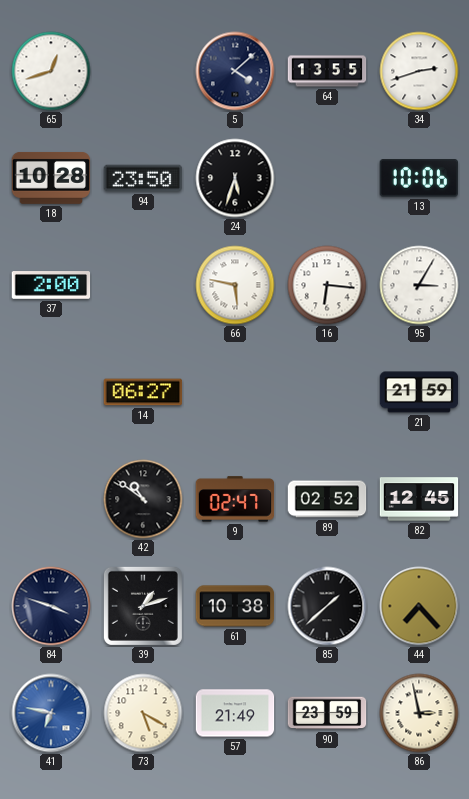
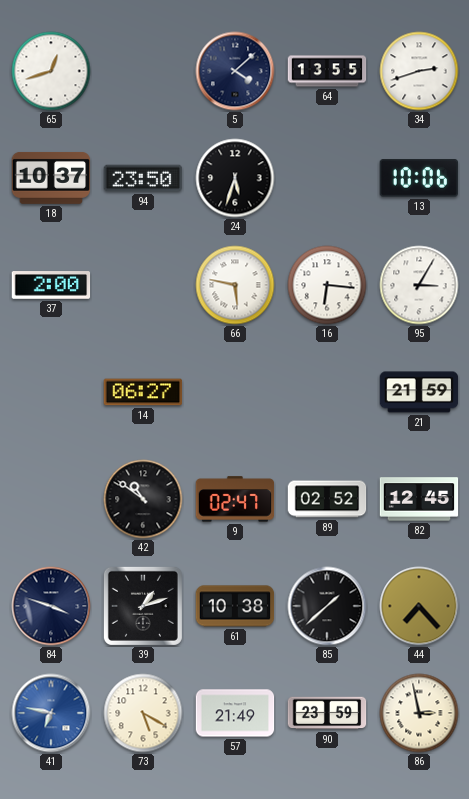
18: 10:28 -> 10:37
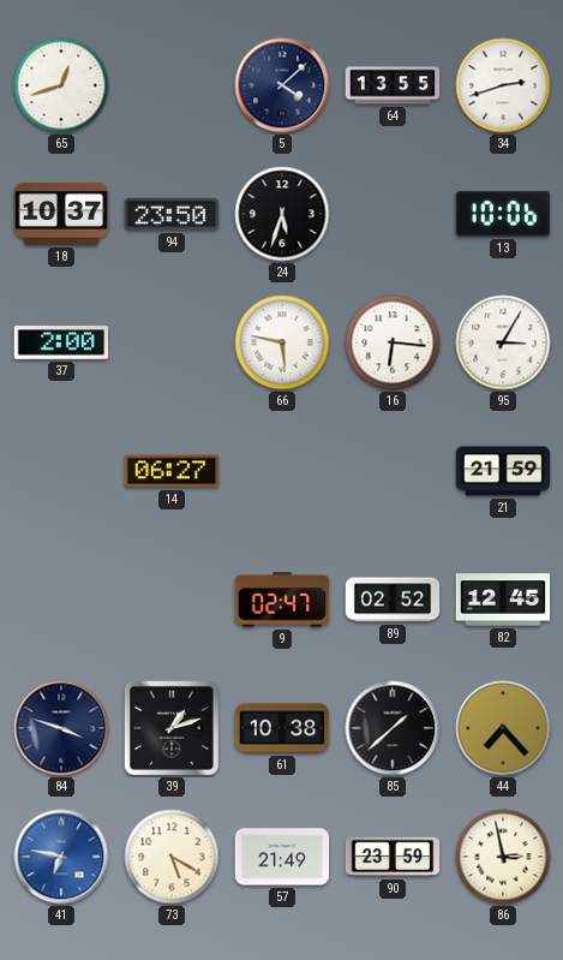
42: 10:51 -> none
